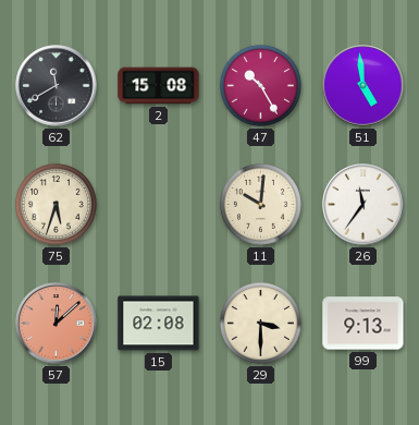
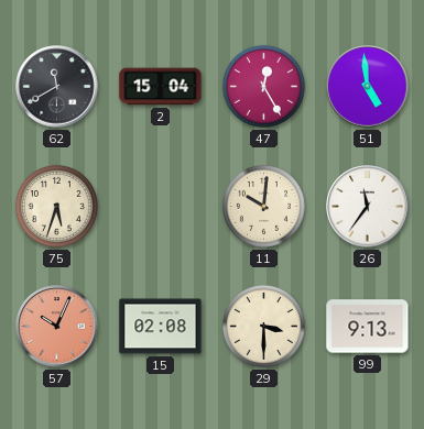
2: 15:08 -> 15:04
47: 10:25 -> 12:25
57: 12:08 -> 10:04
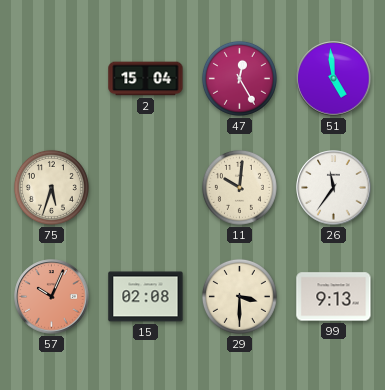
62: 11:40 -> none
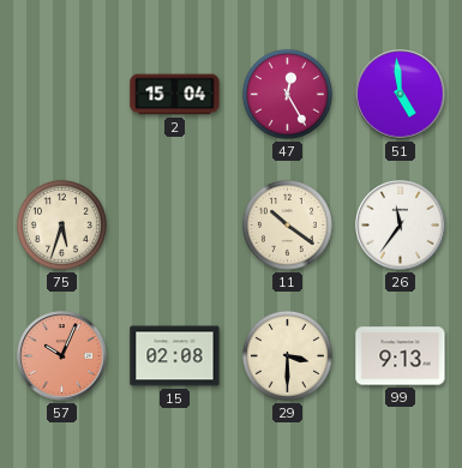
11: 10:01 -> 10:21
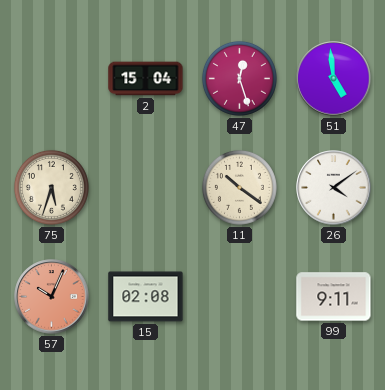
47: 12:25 -> 12:27
26: 11:36 -> 4:09
29: 3:30 -> none
99: 9:13 -> 9:11
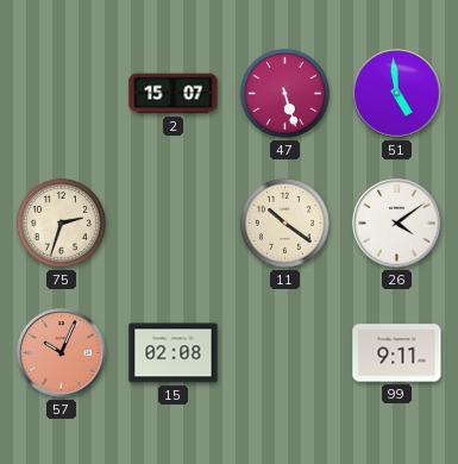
2: 15:04 -> 15:07
47: 12:27 -> 5:27
75: 5:33 -> 2:33
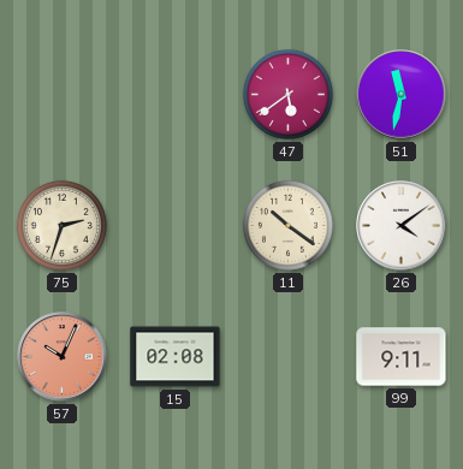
2: 15:07 -> none
47: 5:27 -> 5:39
51: 4:59 -> 11:32
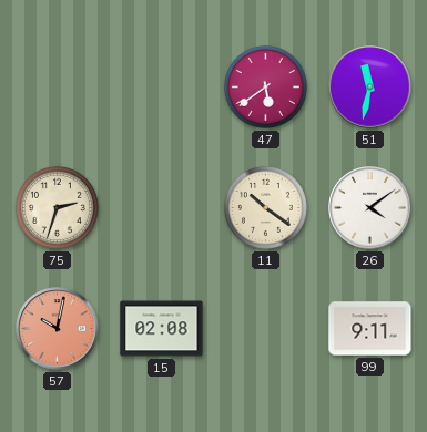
57: 10:04 -> 10:02
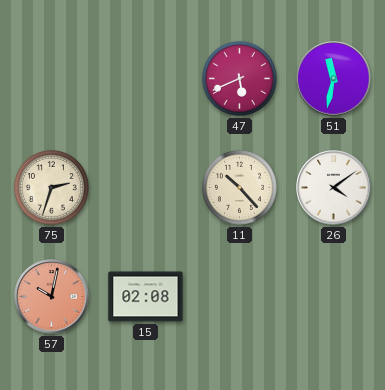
47: 5:39 -> 5:41
11: 10:21 -> 10:23
99: 9:11 -> none
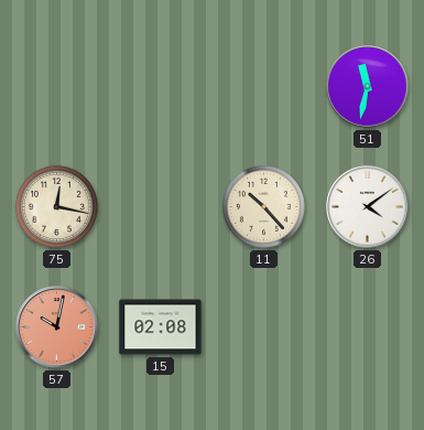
47: 5:41 -> none
75: 2:33 -> 12:17
